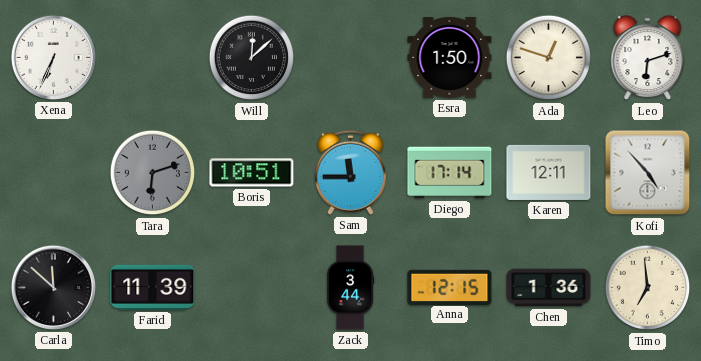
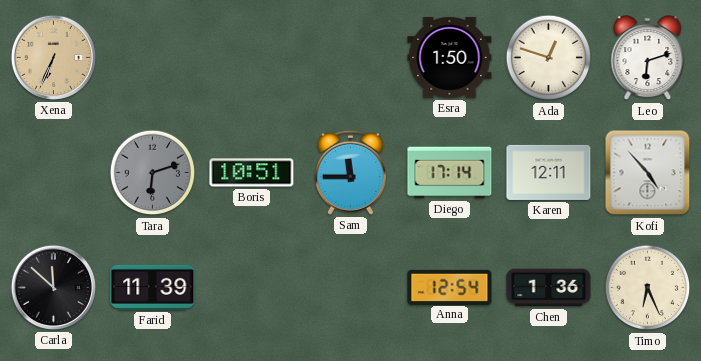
Xena dial: white -> champagne
Will: 12:08 -> none
Zack: 3:44 -> none
Anna: 12:15 -> 12:54
Timo: 6:59 -> 6:26
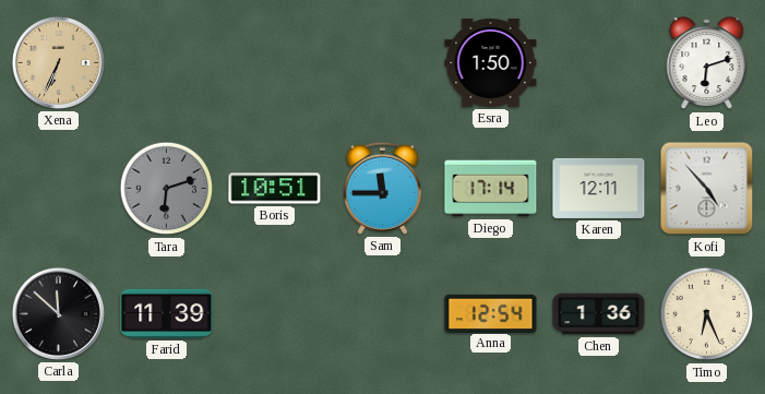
Ada: 12:48 -> none
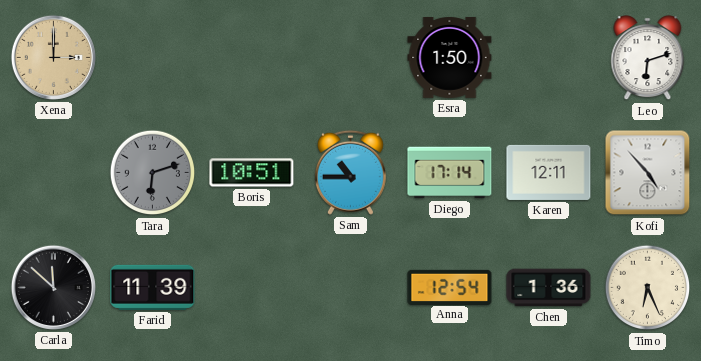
Xena: 6:34 -> 3:00
Sam: 11:45 -> 10:45
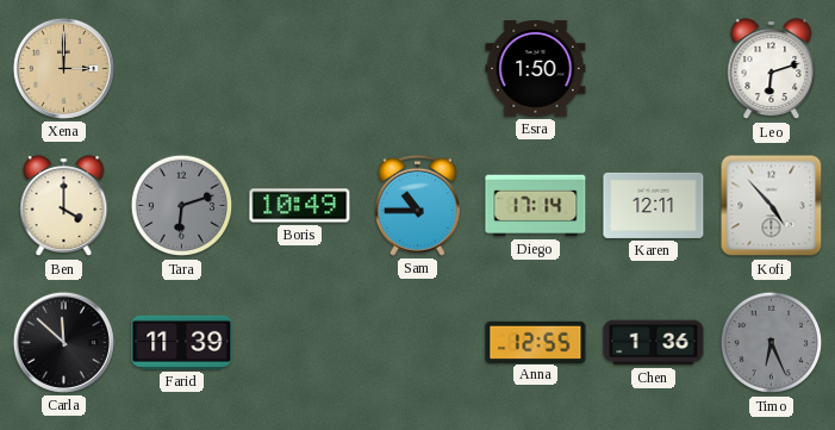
Ben: none -> 4:00
Boris: 10:51 -> 10:49
Anna: 12:54 -> 12:55
Timo dial: cream -> grey
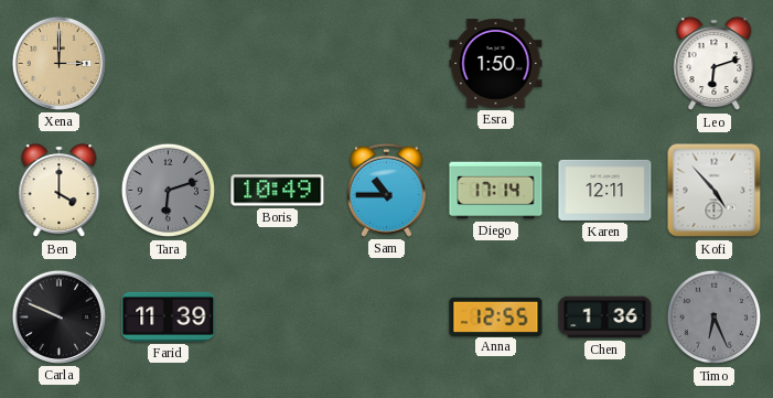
Carla: 11:52 -> 9:49
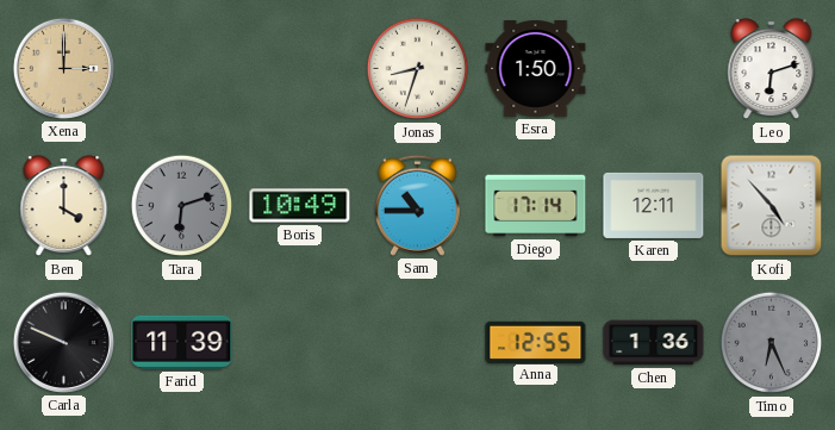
Jonas: none -> 8:33
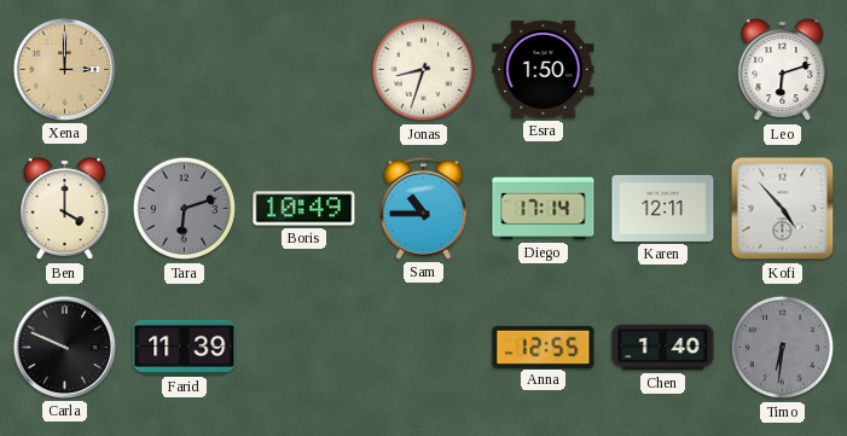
Chen: 1:36 -> 1:40
Timo: 6:26 -> 6:31
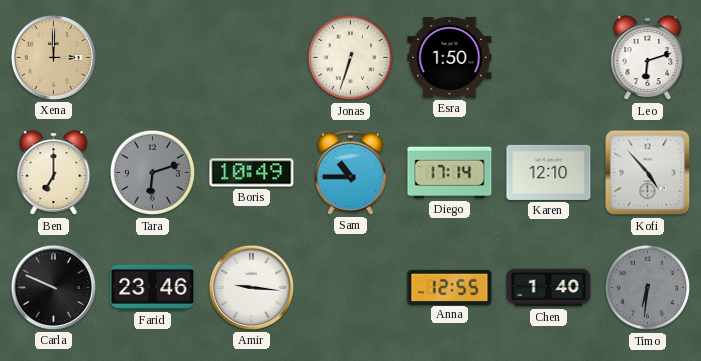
Jonas: 8:33 -> 6:33
Ben: 4:00 -> 7:00
Karen: 12:11 -> 12:10
Farid: 11:39 -> 23:46
Amir: none -> 9:16
